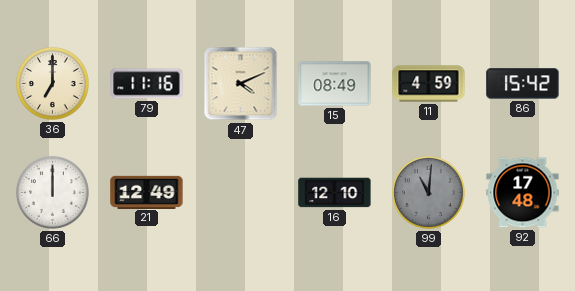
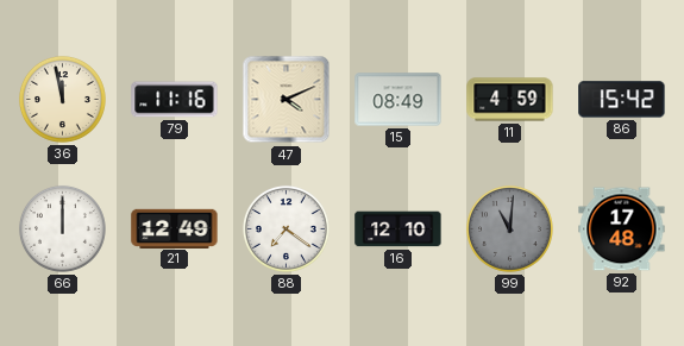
36: 7:00 -> 11:58
88: none -> 7:21
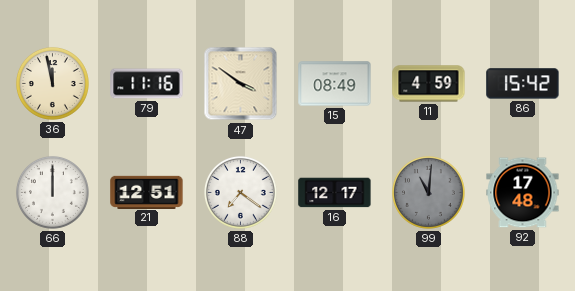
47: 4:11 -> 3:51
21: 12:49 -> 12:51
16: 12:10 -> 12:17
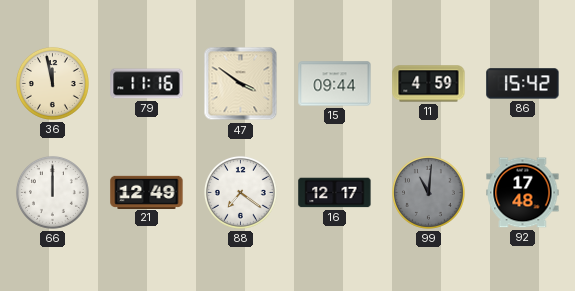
15: 08:49 -> 09:44
21: 12:51 -> 12:49
